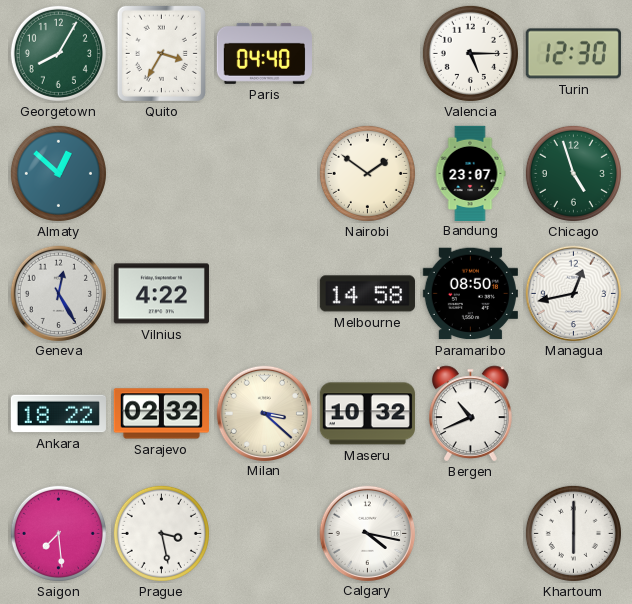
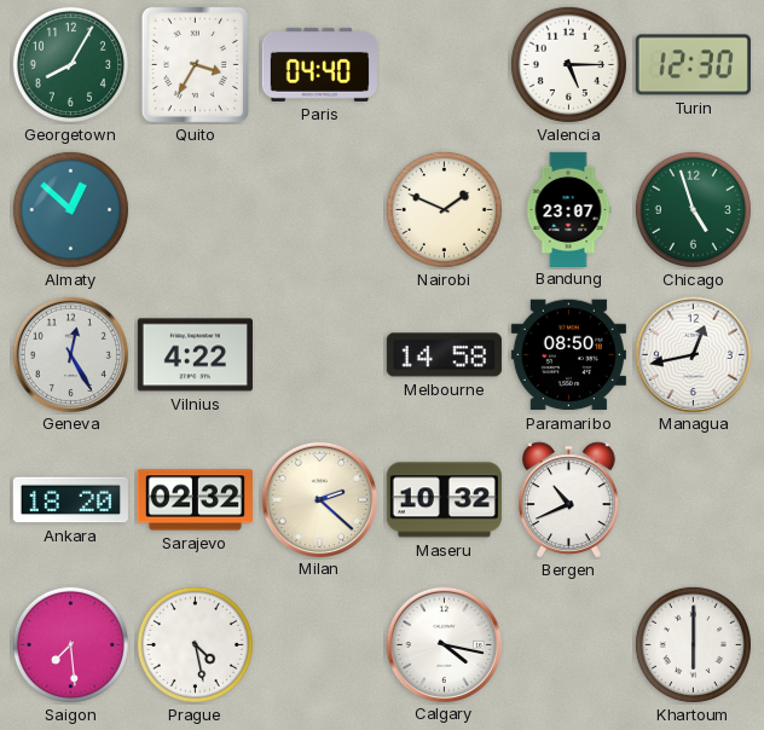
Nairobi: 1:51 -> 1:49
Ankara: 18:22 -> 18:20
Milan: 3:22 -> 2:22
Prague: 3:28 -> 4:28
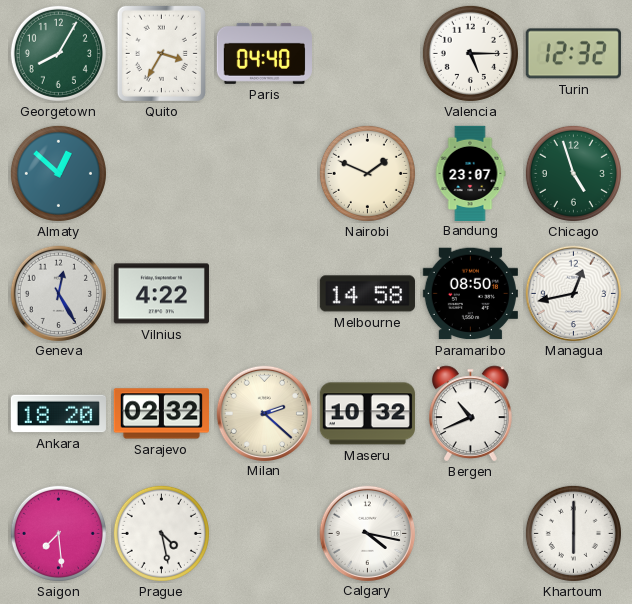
Turin: 12:30 -> 12:32
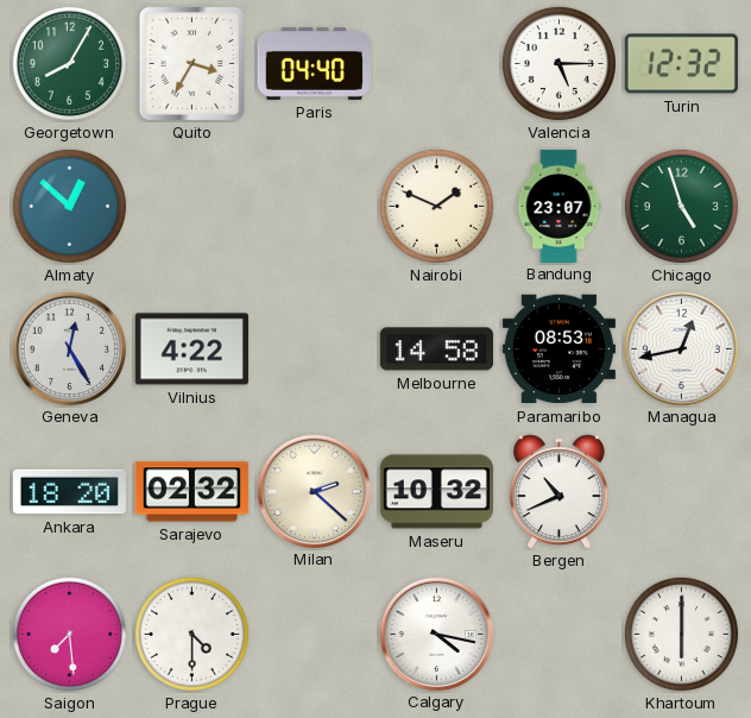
Paramaribo: 08:50 -> 08:53
Prague: 4:28 -> 4:30
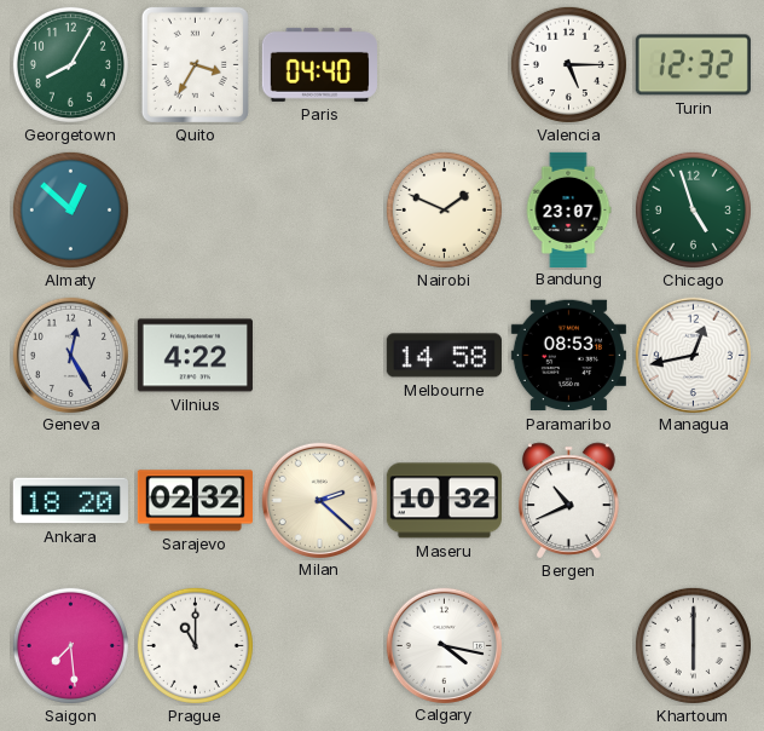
Prague: 4:30 -> 11:00
